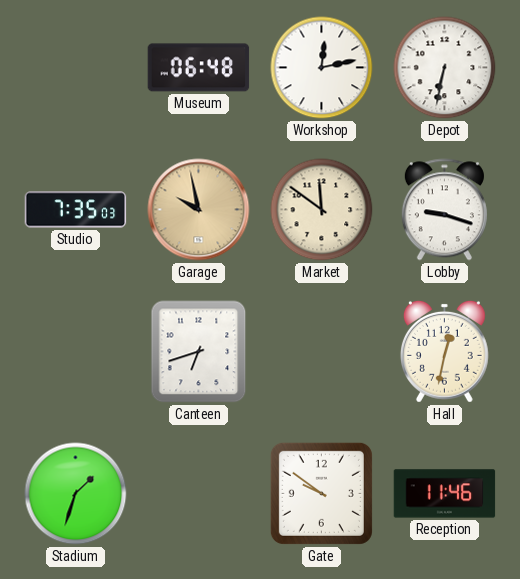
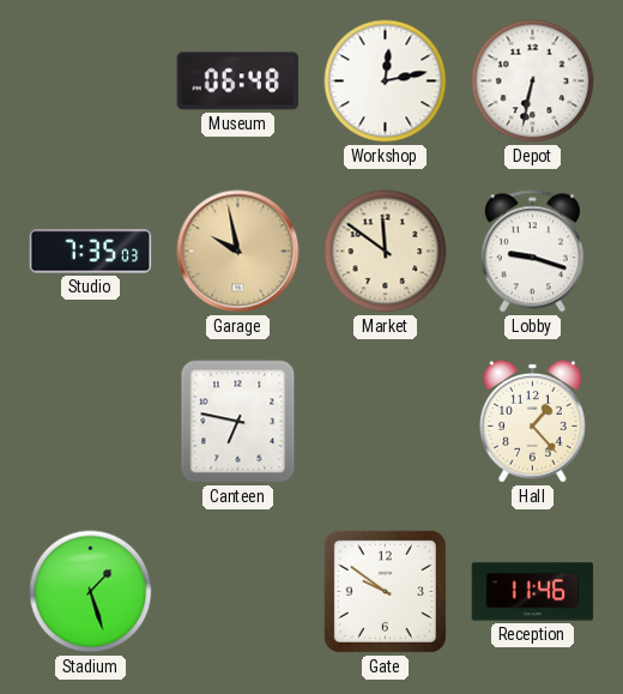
Canteen: 6:42 -> 6:47
Hall: 12:32 -> 1:23
Stadium: 1:33 -> 1:27
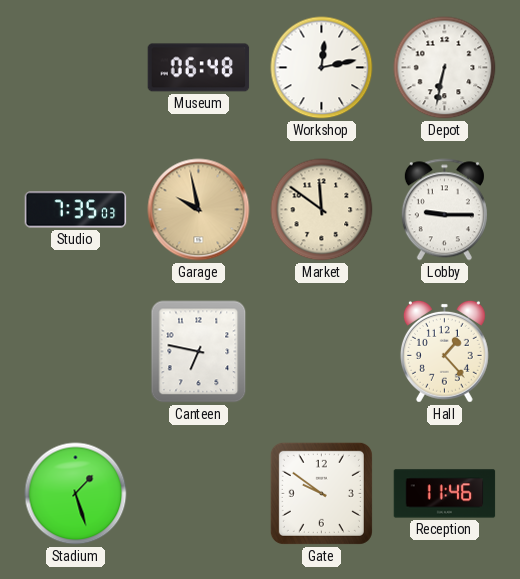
Lobby: 9:18 -> 9:15
